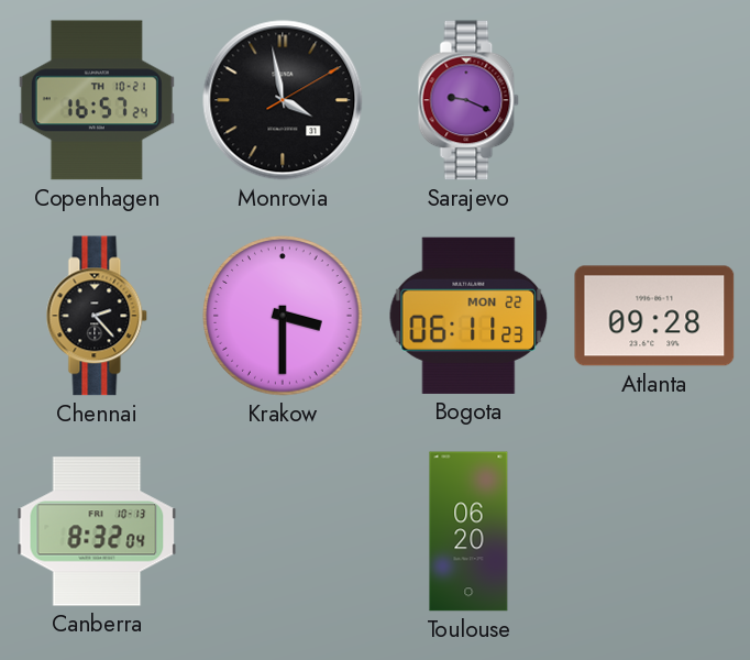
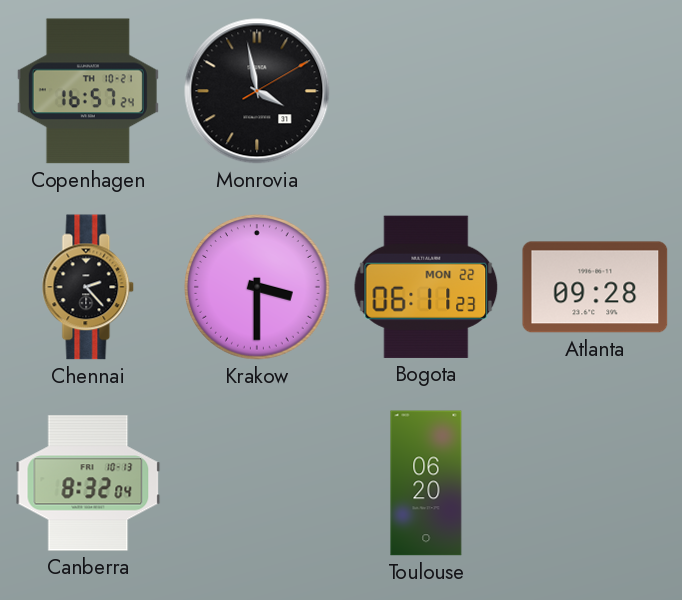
Sarajevo: 9:19 -> none
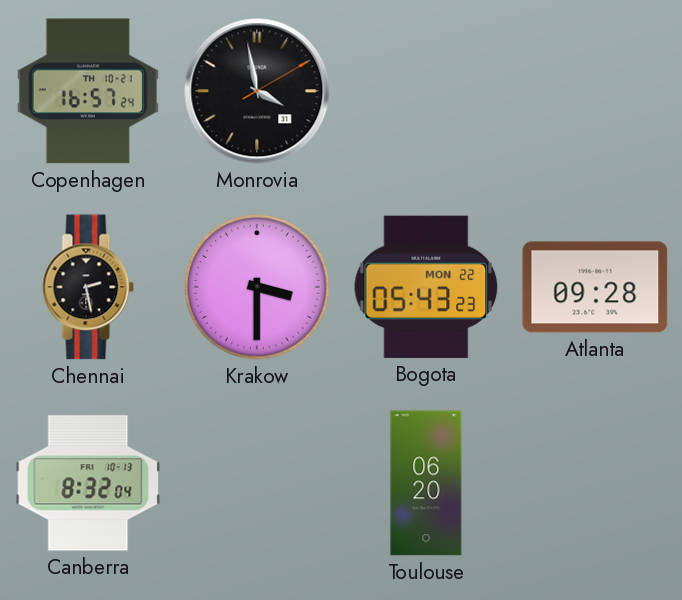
Chennai: 2:23 -> 2:28
Bogota: 06:11 -> 05:43
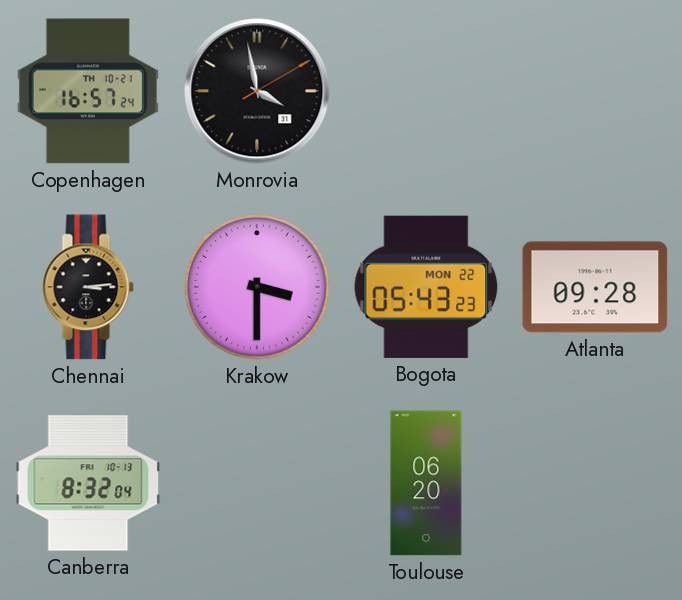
Chennai: 2:28 -> 3:14
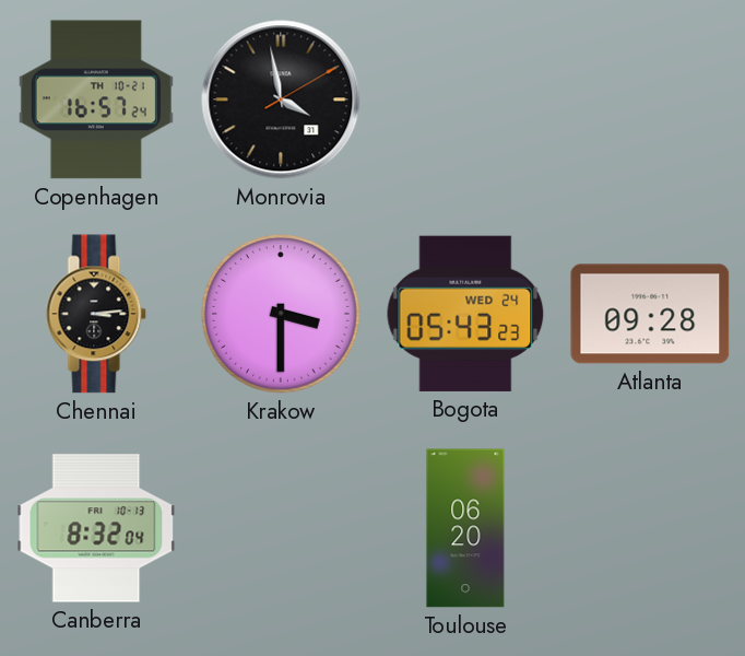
Bogota date: MON 22 -> WED 24
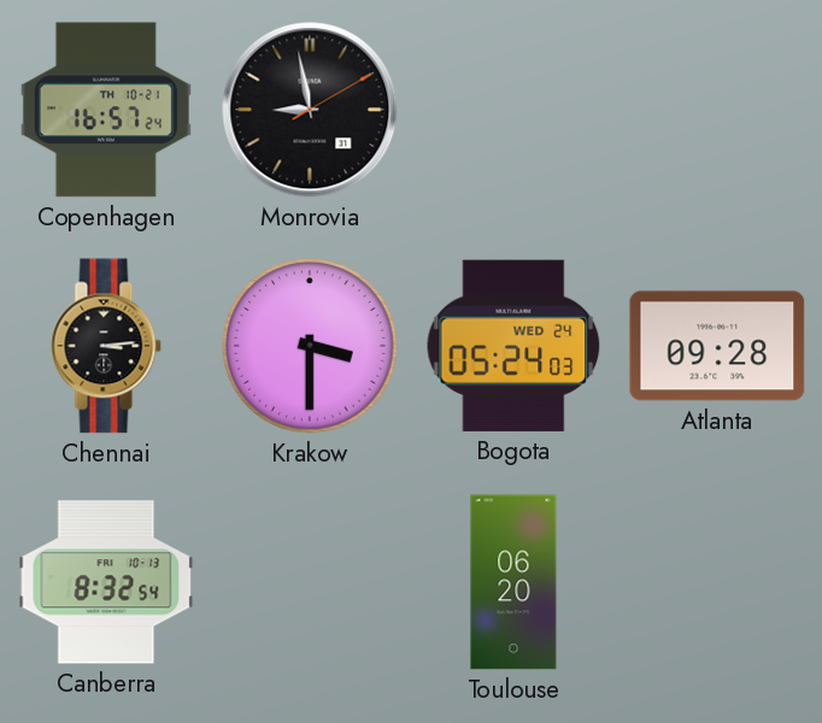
Monrovia: 3:58 -> 8:58
Bogota: 05:43 -> 05:24
Canberra: 8:32:04 -> 8:32:54
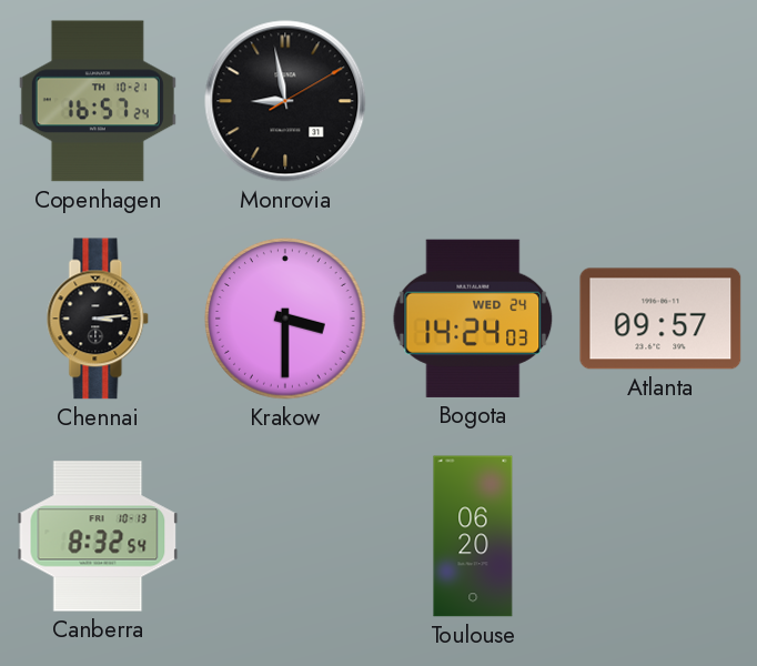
Bogota: 05:24 -> 14:24
Atlanta: 09:28 -> 09:57
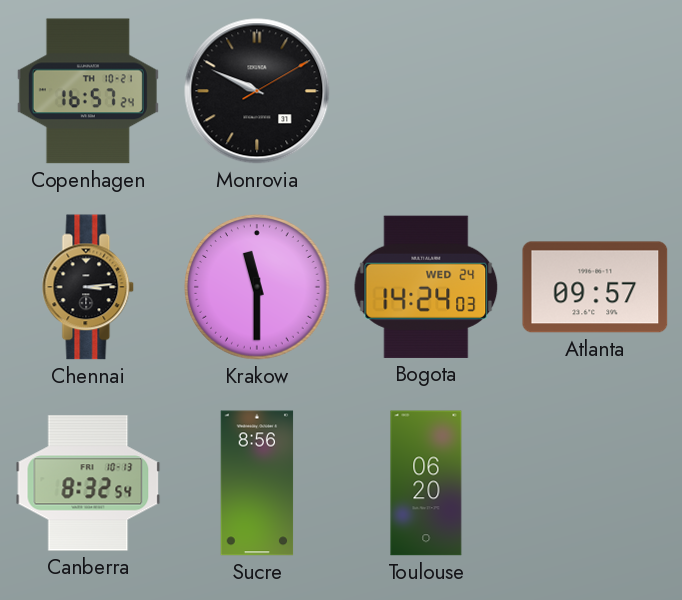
Monrovia: 8:58 -> 9:49
Krakow: 3:30 -> 11:30
Sucre: none -> 8:56
